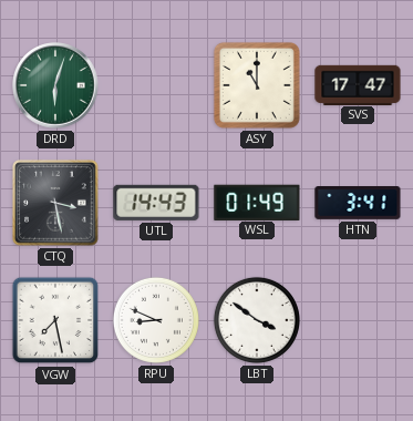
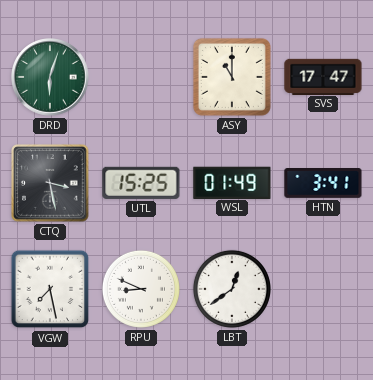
UTL: 14:43 -> 15:25
LBT: 3:51 -> 12:39
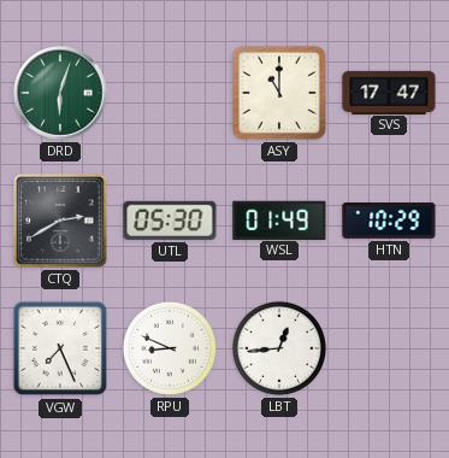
CTQ: 3:28 -> 2:40
UTL: 15:25 -> 05:30
HTN: 3:41 -> 10:29
VGW: 7:28 -> 7:26
LBT: 12:39 -> 12:44
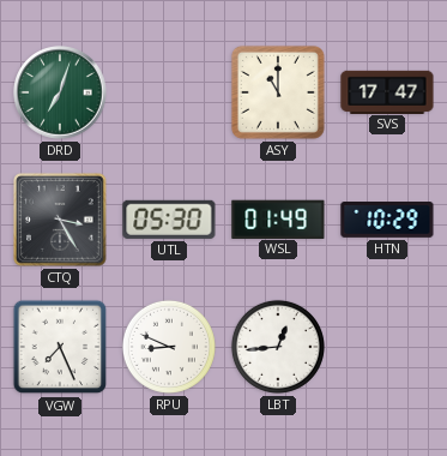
DRD: 6:03 -> 7:03
CTQ: 2:40 -> 3:25
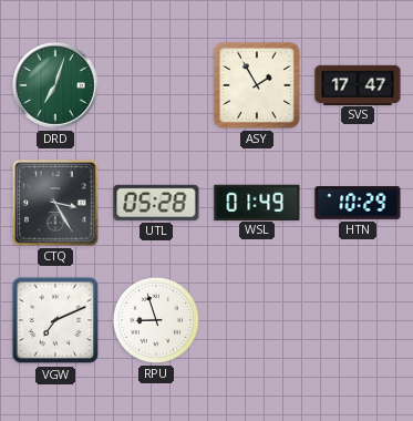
ASY: 11:00 -> 1:55
UTL: 05:30 -> 05:28
VGW: 7:26 -> 7:11
RPU: 8:49 -> 8:57
LBT: 12:44 -> none
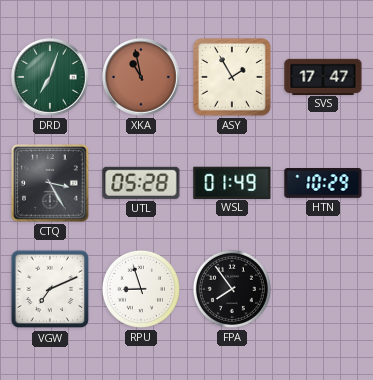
XKA: none -> 10:58
FPA: none -> 7:54
